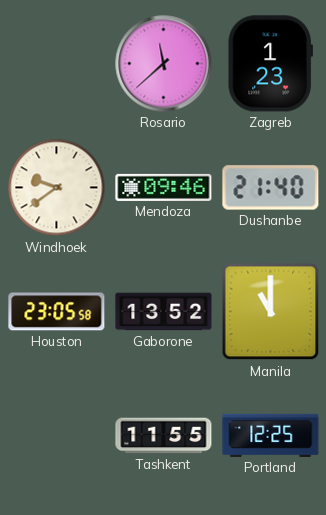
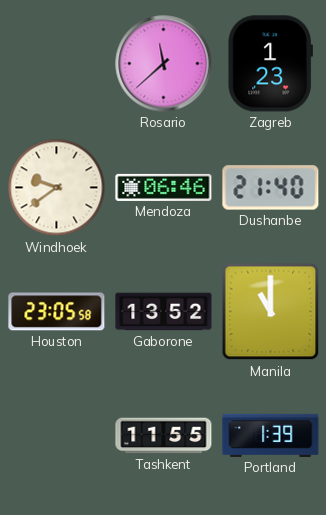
Mendoza: 09:46 -> 06:46
Portland: 12:25 -> 1:39
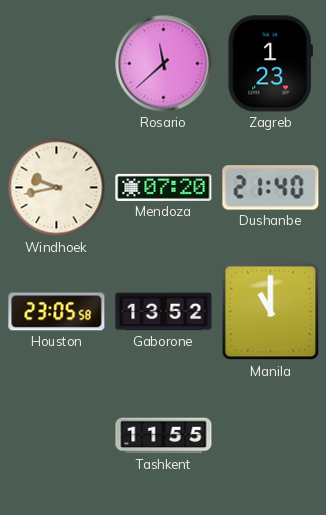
Windhoek: 9:39 -> 9:43
Mendoza: 06:46 -> 07:20
Portland: 1:39 -> none
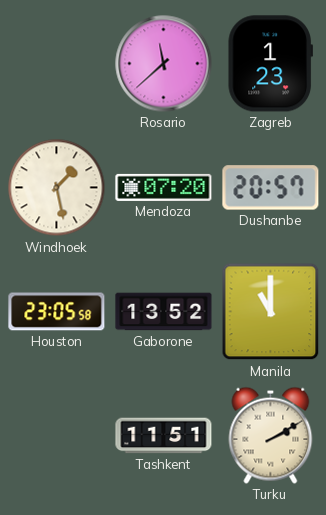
Windhoek: 9:43 -> 1:28
Dushanbe: 21:40 -> 20:57
Tashkent: 11:55 -> 11:51
Turku: none -> 2:10
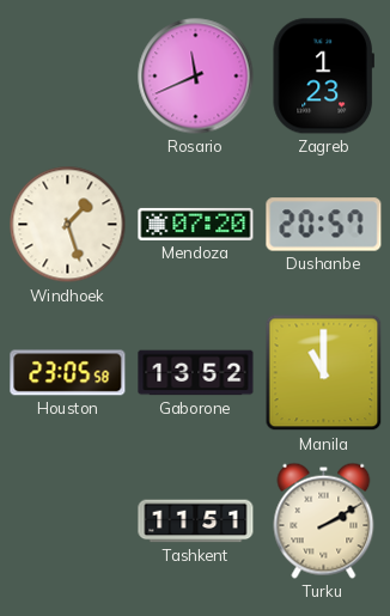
Rosario: 11:38 -> 11:41
Windhoek: 1:28 -> 1:27
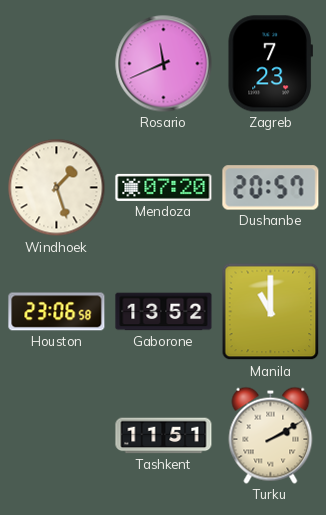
Zagreb: 1:23 -> 7:23
Houston: 23:05 -> 23:06
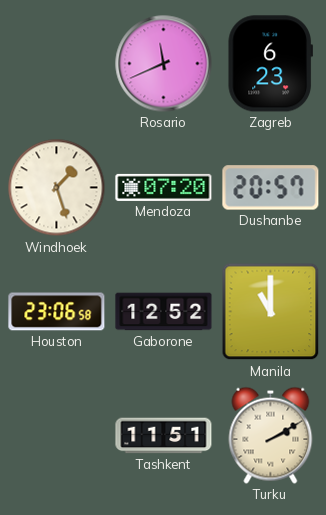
Zagreb: 7:23 -> 6:23
Gaborone: 13:52 -> 12:52
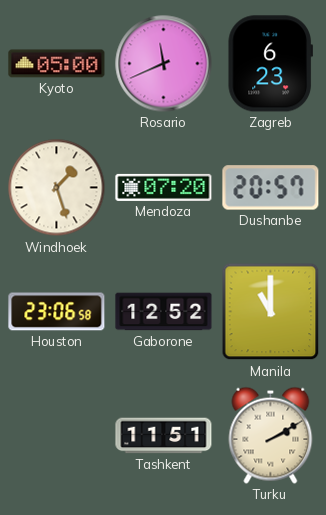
Kyoto: none -> 05:00
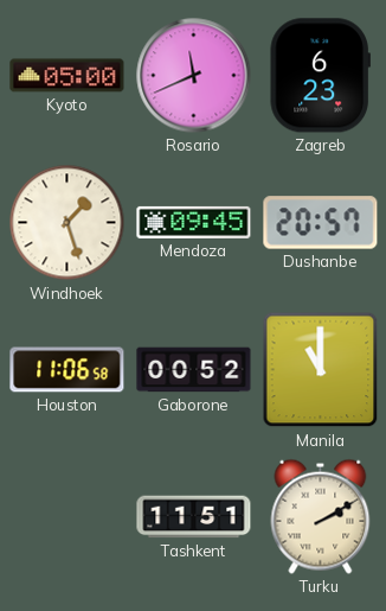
Mendoza: 07:20 -> 09:45
Houston: 23:06 -> 11:06
Gaborone: 12:52 -> 00:52
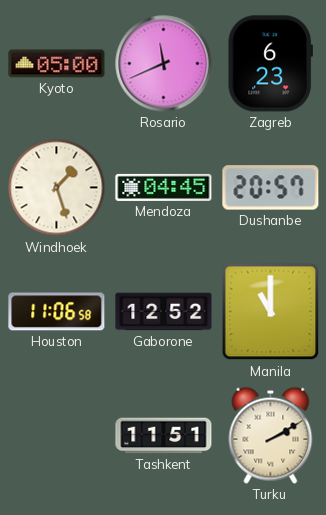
Mendoza: 09:45 -> 04:45
Gaborone: 00:52 -> 12:52
